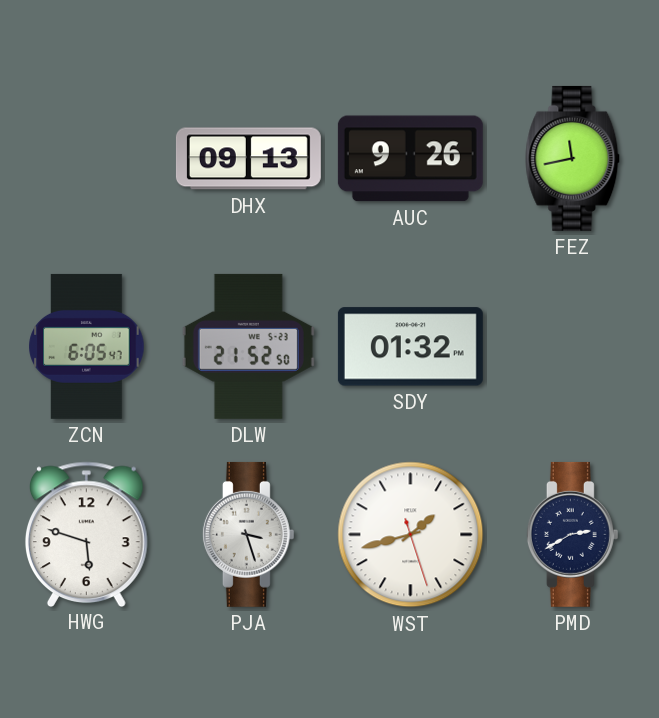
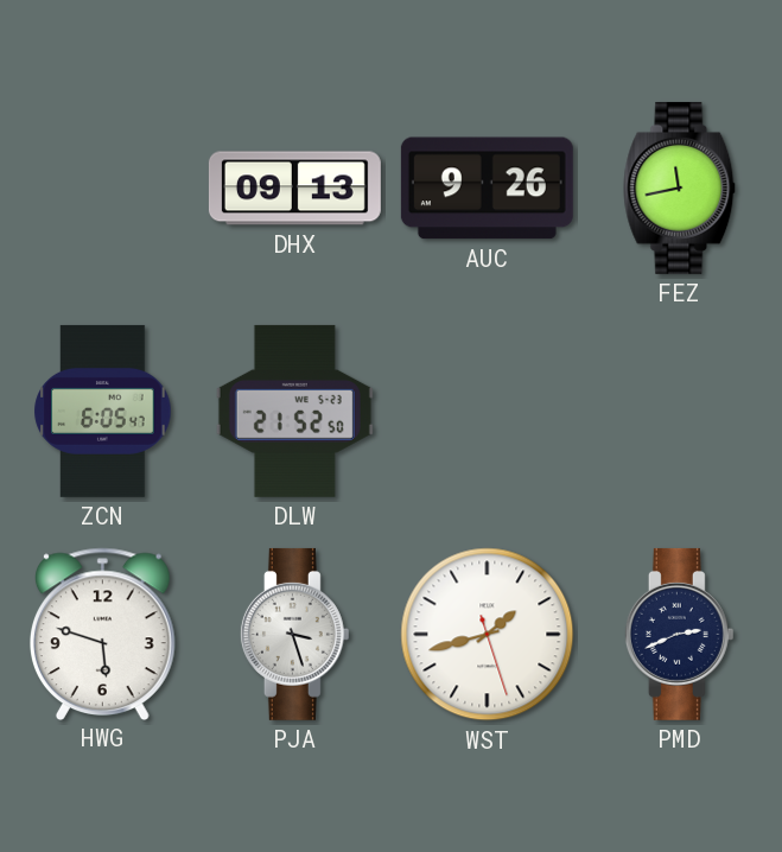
SDY: 01:32 -> none
PMD: 2:40 -> 2:41
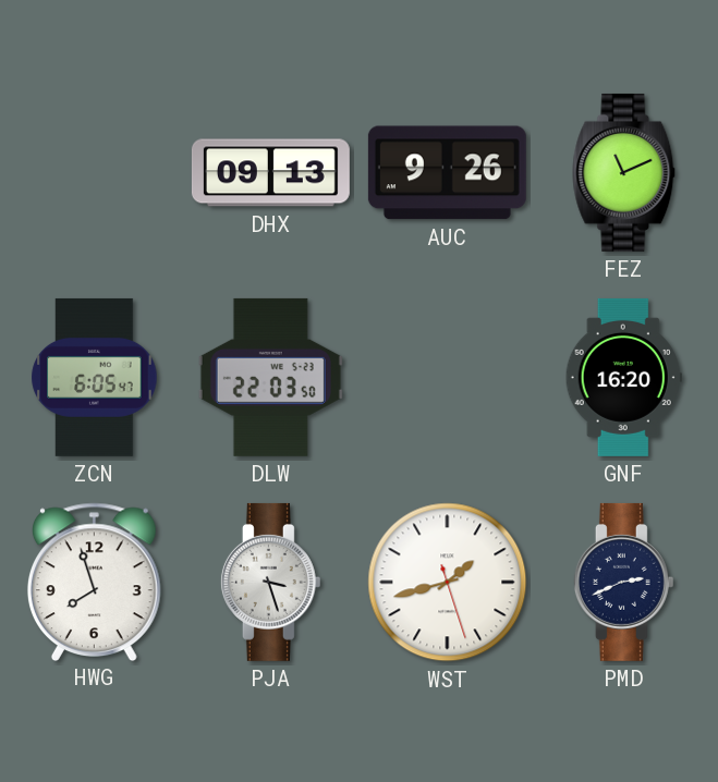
FEZ: 11:43 -> 11:11
DLW: 21:52 -> 22:03
GNF: none -> 16:20
HWG: 5:48 -> 7:57
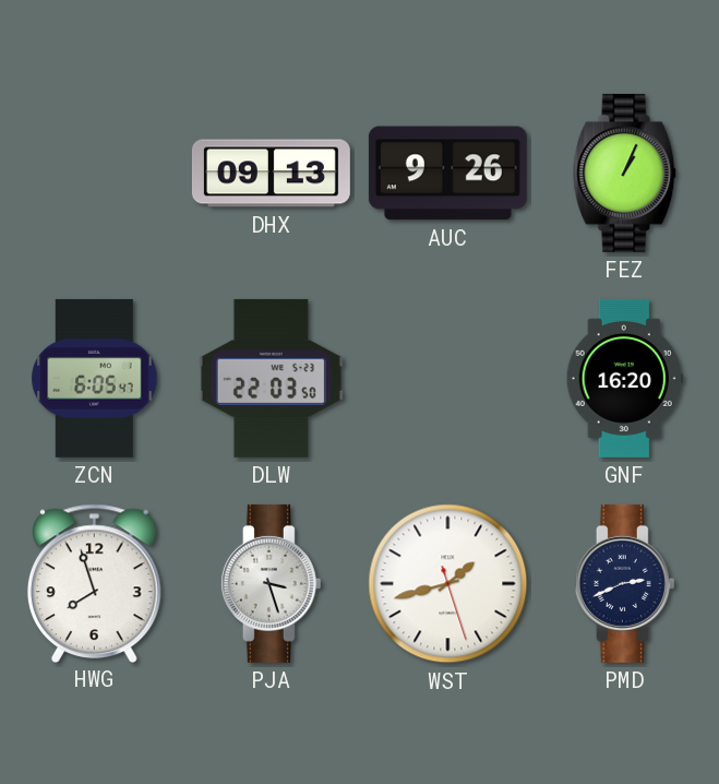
FEZ: 11:11 -> 1:04
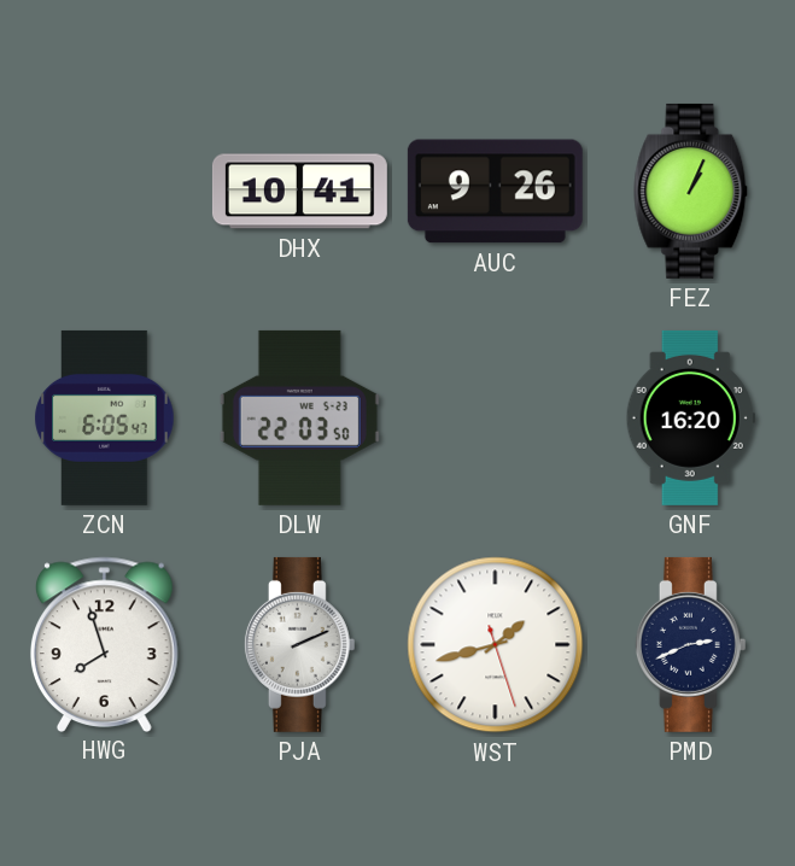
DHX: 09:13 -> 10:41
PJA: 3:27 -> 2:11
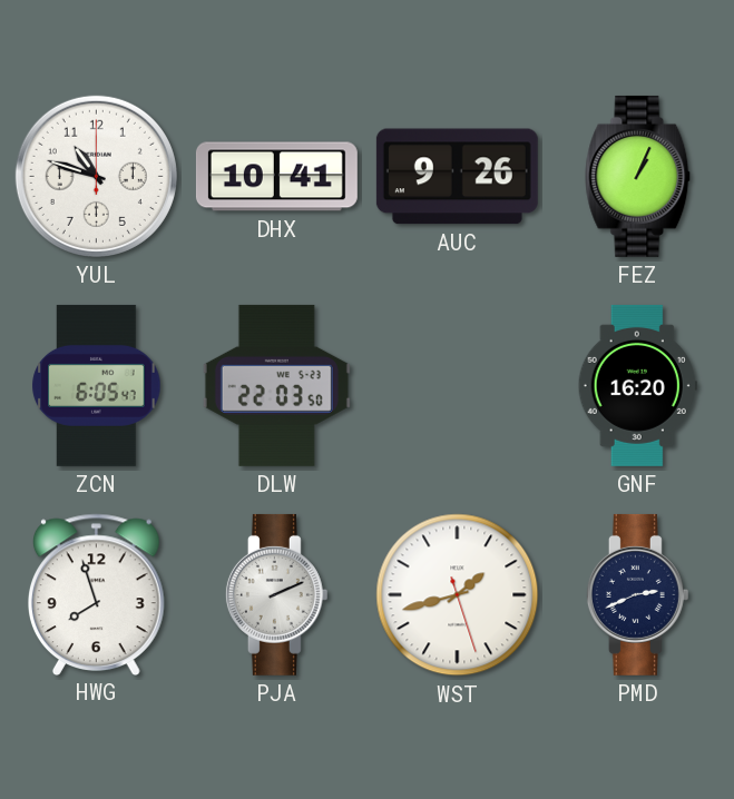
YUL: none -> 10:48
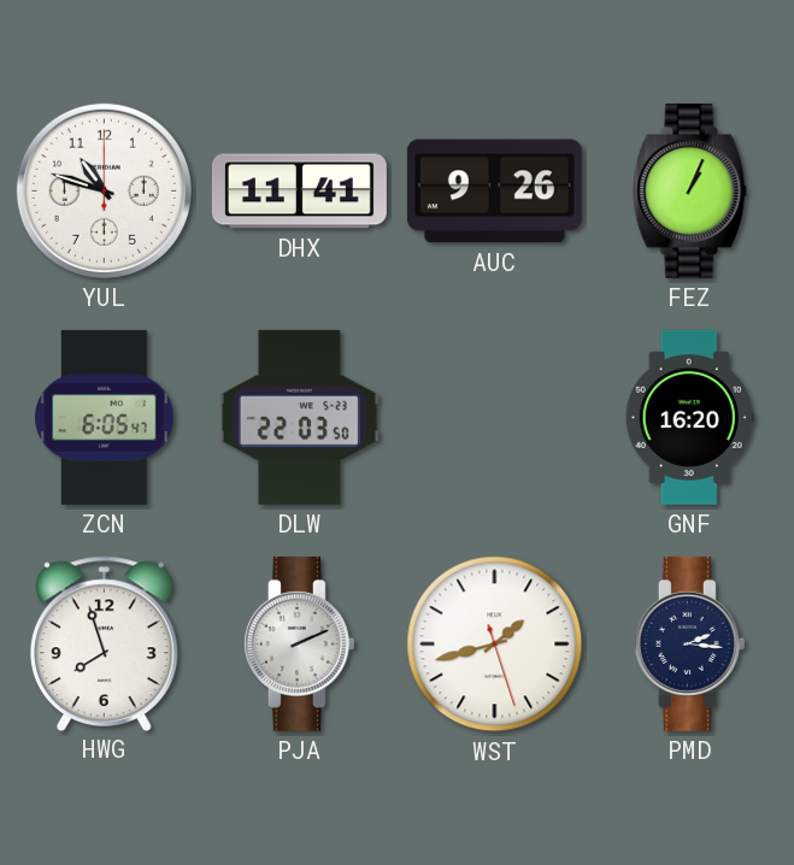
DHX: 10:41 -> 11:41
PMD: 2:41 -> 2:16
